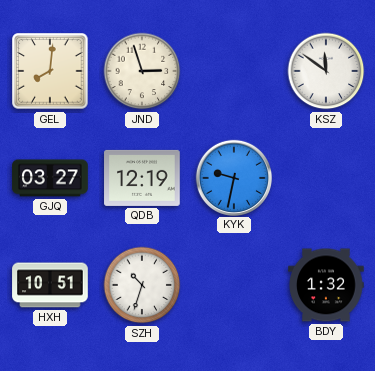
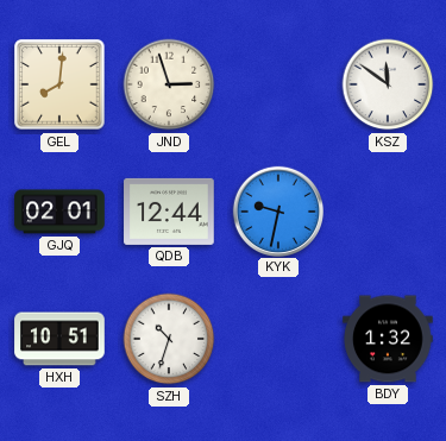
GJQ: 03:27 -> 02:01
QDB: 12:19 -> 12:44
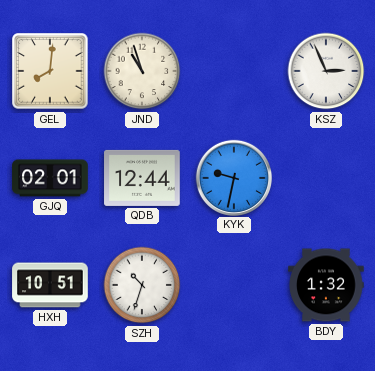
JND: 2:57 -> 10:57
KSZ: 11:51 -> 2:56
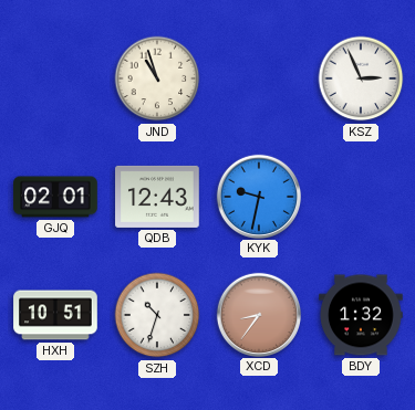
GEL: 8:01 -> none
QDB: 12:44 -> 12:43
XCD: none -> 8:36
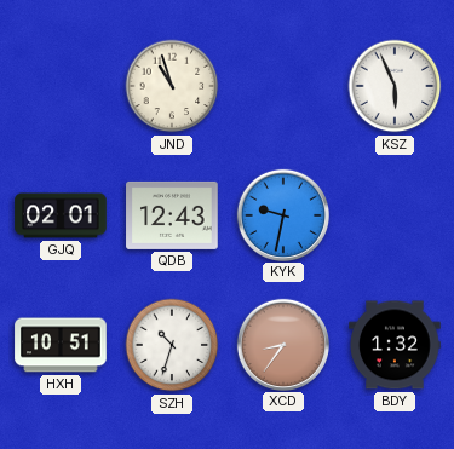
KSZ: 2:56 -> 5:56
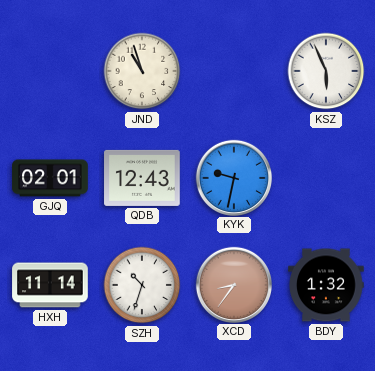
HXH: 10:51 -> 11:14
